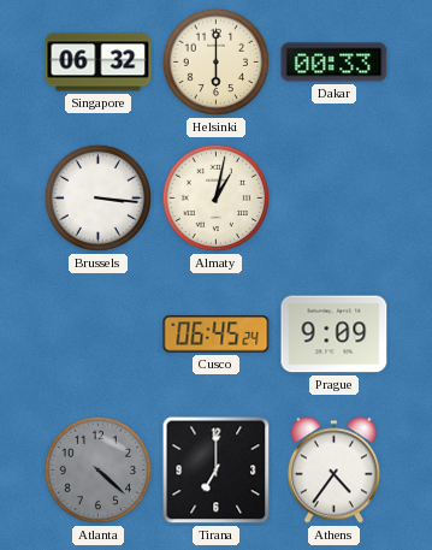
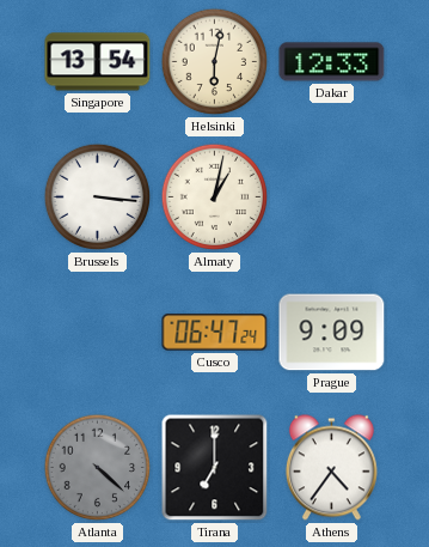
Singapore: 06:32 -> 13:54
Helsinki: 6:00 -> 6:02
Dakar: 00:33 -> 12:33
Cusco: 06:45 -> 06:47
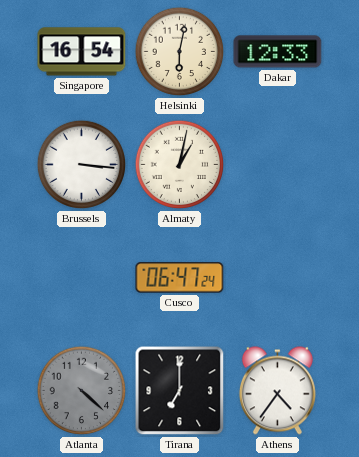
Singapore: 13:54 -> 16:54
Prague: 9:09 -> none
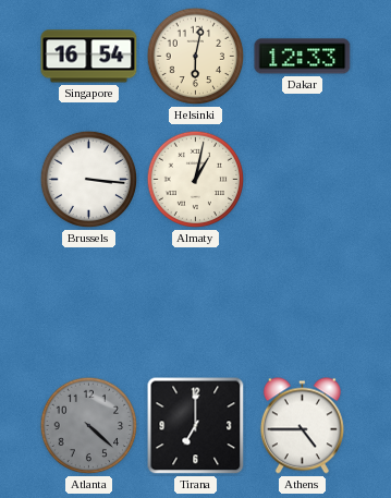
Cusco: 06:47 -> none
Athens: 4:36 -> 4:45
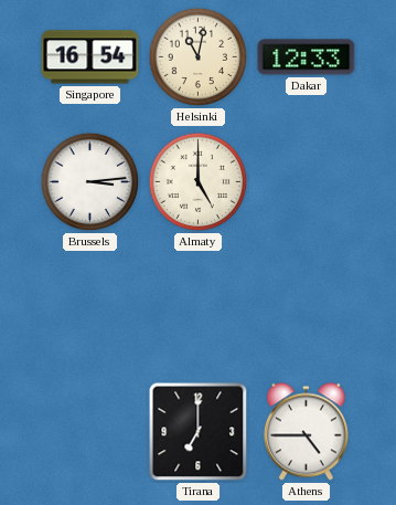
Helsinki: 6:02 -> 11:02
Brussels: 3:16 -> 3:14
Almaty: 1:02 -> 5:00
Atlanta: 4:22 -> none
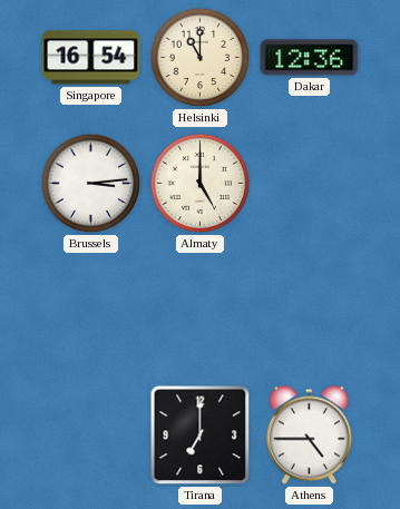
Helsinki: 11:02 -> 11:00
Dakar: 12:33 -> 12:36
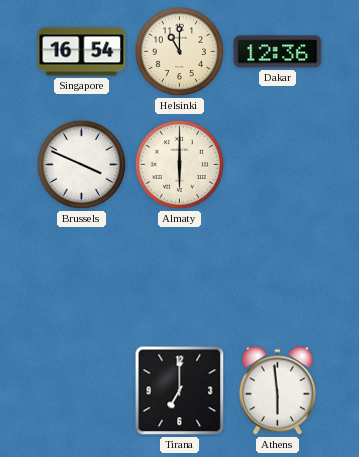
Brussels: 3:14 -> 3:49
Almaty: 5:00 -> 6:00
Athens: 4:45 -> 5:59
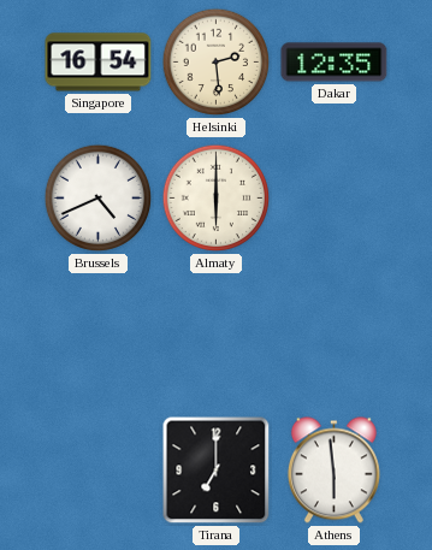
Helsinki: 11:00 -> 2:29
Dakar: 12:36 -> 12:35
Brussels: 3:49 -> 4:41
